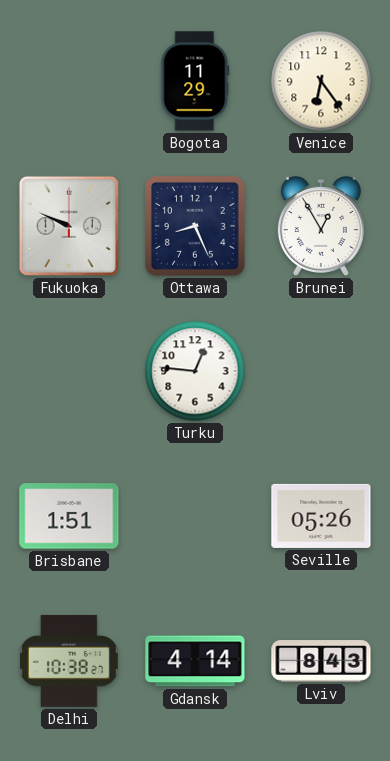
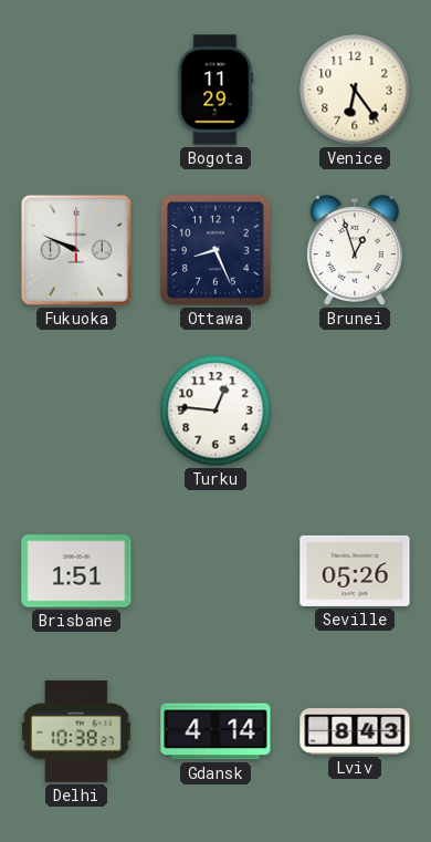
Brunei: 12:55 -> 12:57
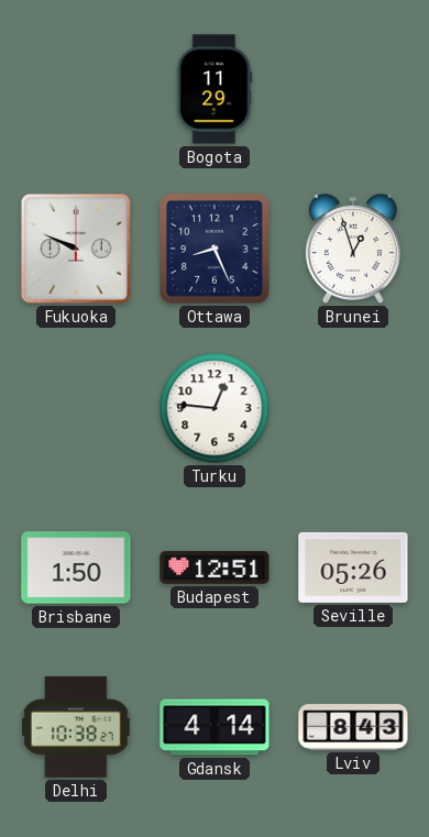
Venice: 6:24 -> none
Brisbane: 1:51 -> 1:50
Budapest: none -> 12:51
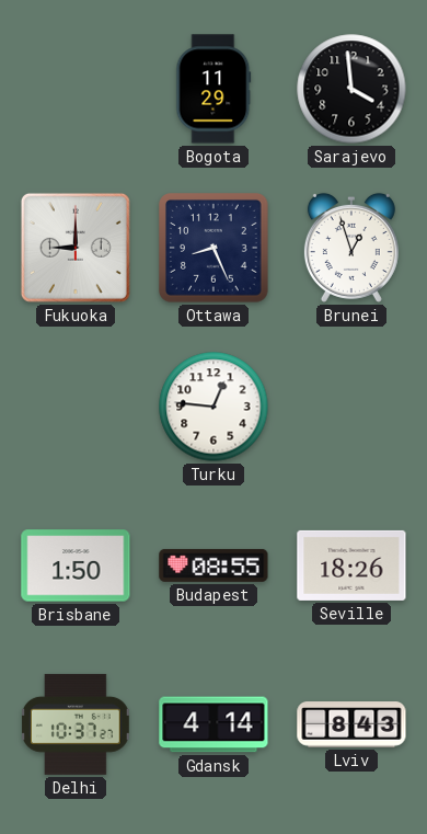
Sarajevo: none -> 3:59
Fukuoka: 9:49 -> 9:00
Budapest: 12:51 -> 08:55
Seville: 05:26 -> 18:26
Delhi: 10:38 -> 10:37
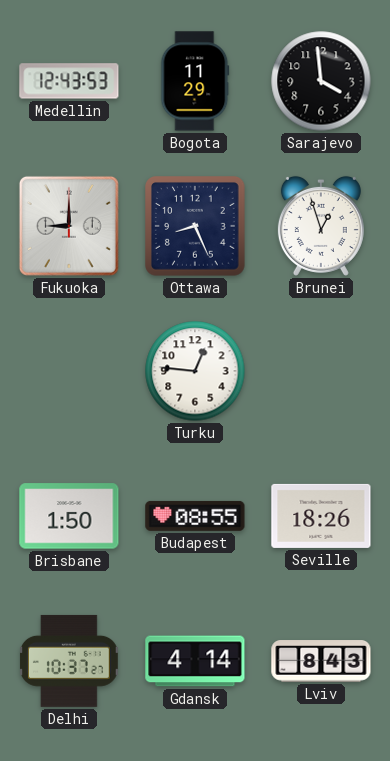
Medellin: none -> 12:43
